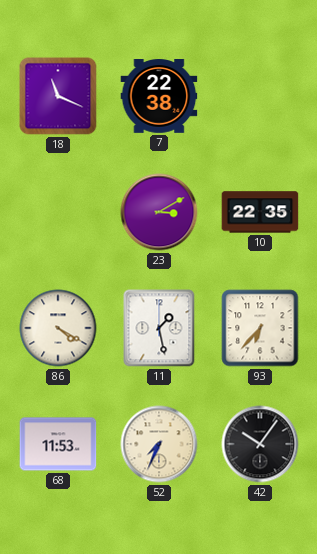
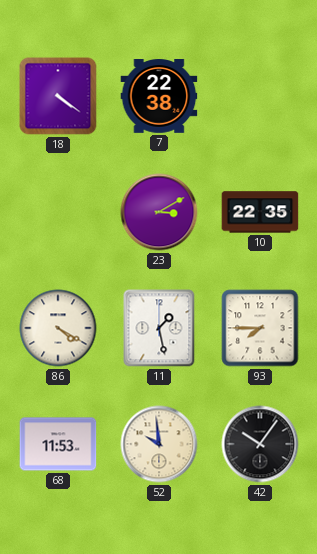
18: 11:19 -> 4:21
93: 6:37 -> 7:45
52: 7:34 -> 9:59
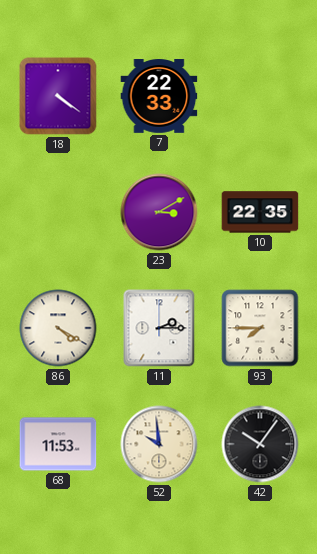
7: 22:38 -> 22:33
11: 1:28 -> 2:15
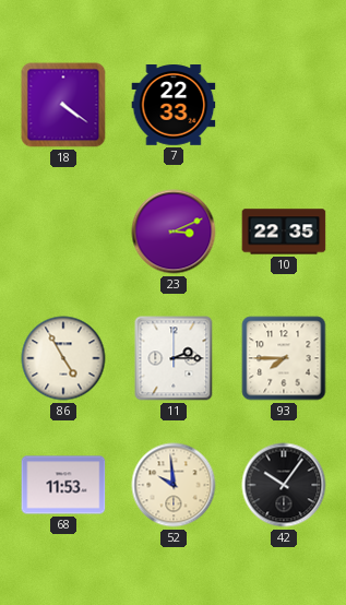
23: 3:10 -> 3:11
86: 4:20 -> 4:55
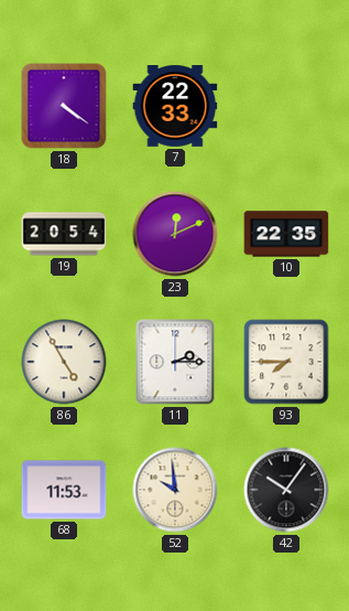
19: none -> 20:54
23: 3:11 -> 12:11
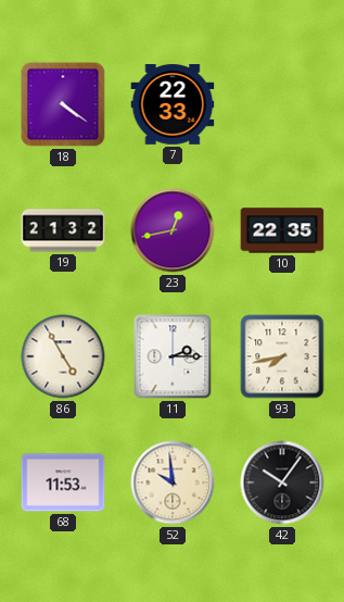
19: 20:54 -> 21:32
23: 12:11 -> 12:43
93: 7:45 -> 7:43
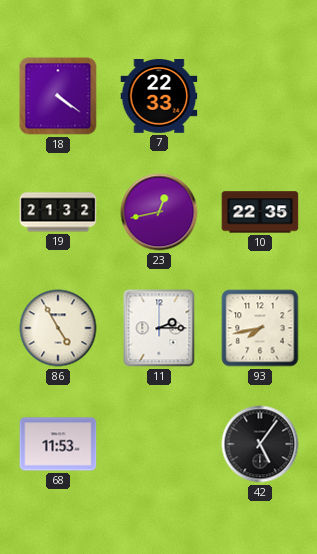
52: 9:59 -> none
42: 10:06 -> 5:06
